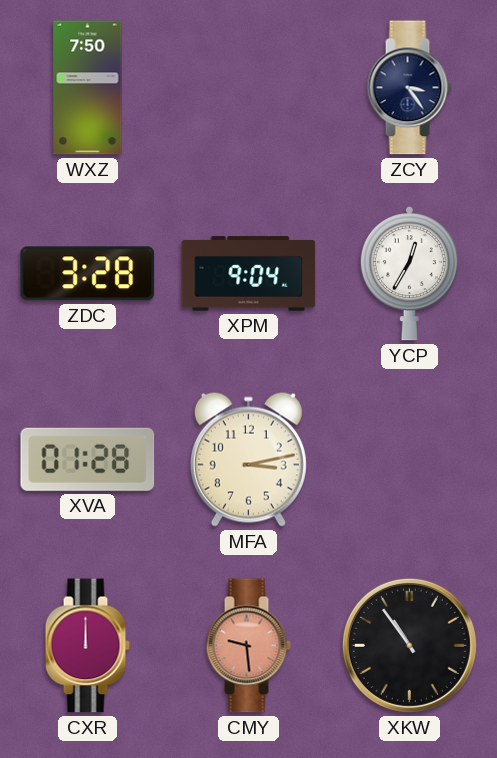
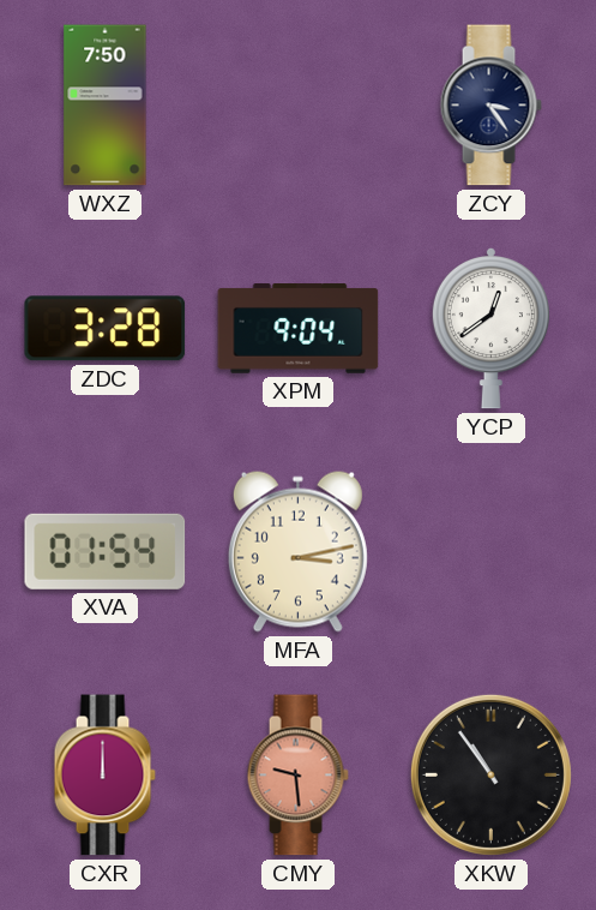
YCP: 12:35 -> 12:39
XVA: 01:28 -> 01:54
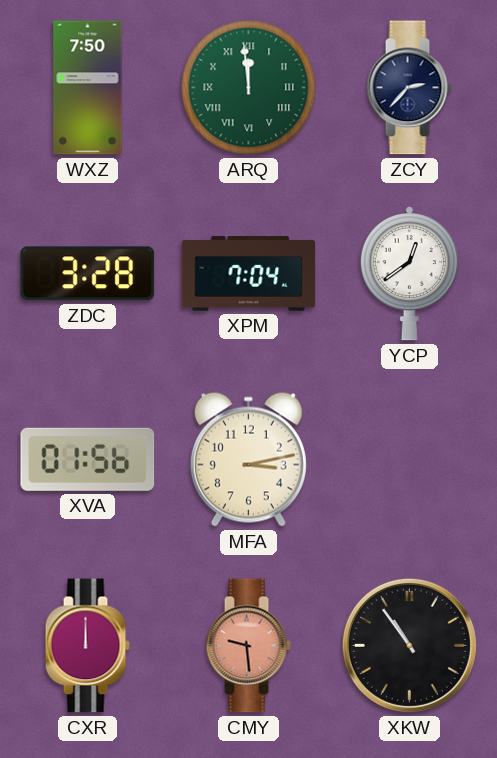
ARQ: none -> 11:59
ZCY: 3:24 -> 2:37
XPM: 9:04 -> 7:04
XVA: 01:54 -> 01:56
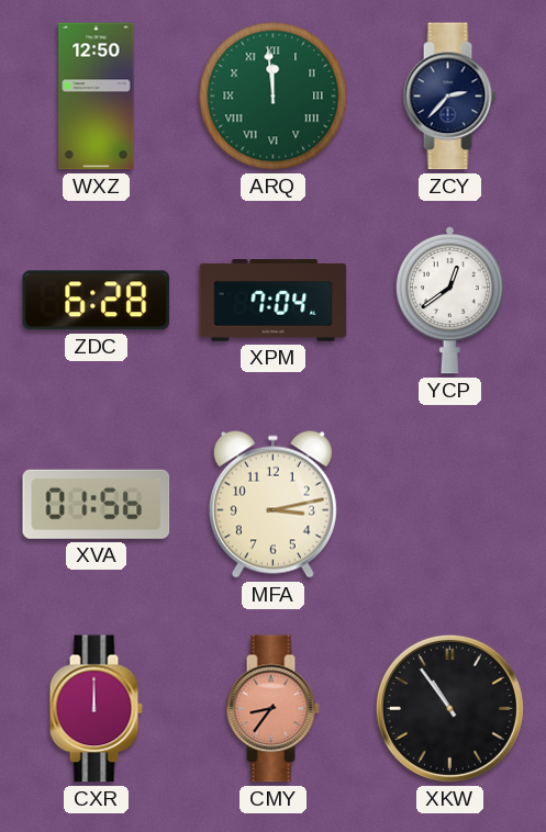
WXZ: 7:50 -> 12:50
ZDC: 3:28 -> 6:28
CMY: 9:29 -> 8:36
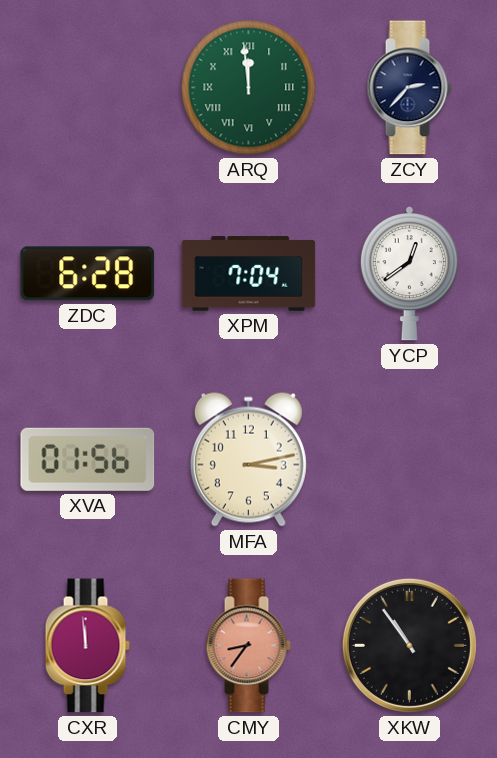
WXZ: 12:50 -> none
CXR: 12:00 -> 11:59
